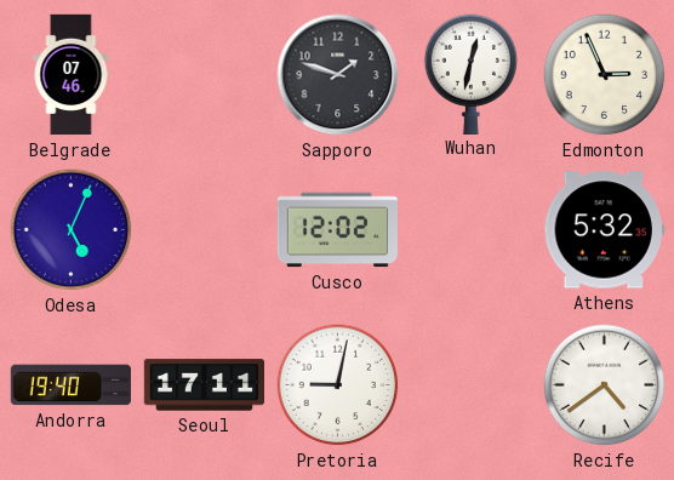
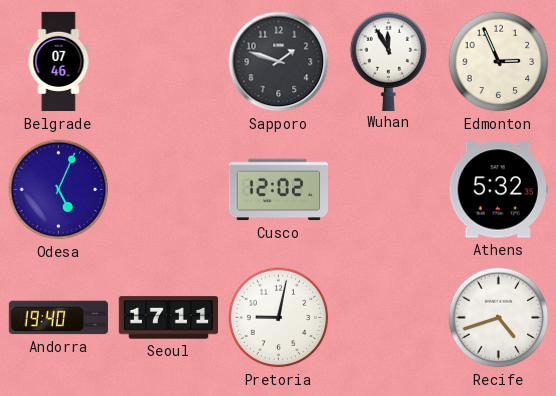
Wuhan: 12:32 -> 11:55
Recife: 4:39 -> 4:42
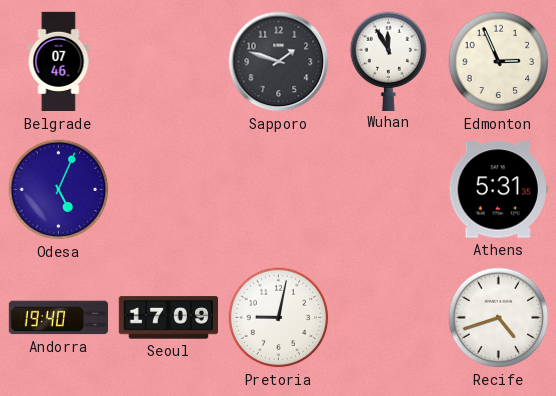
Cusco: 12:02 -> none
Athens: 5:32 -> 5:31
Seoul: 17:11 -> 17:09
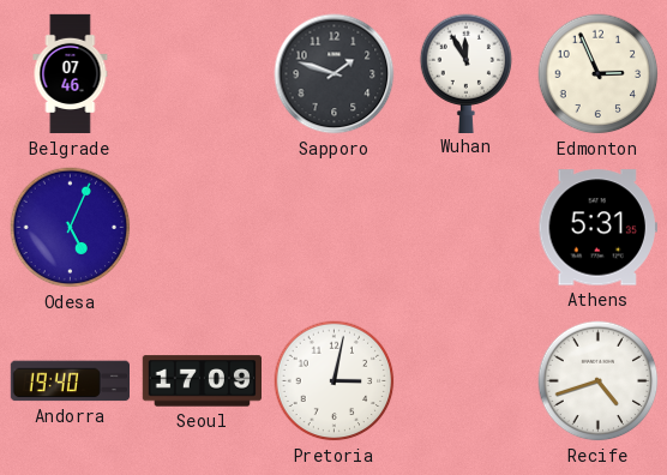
Pretoria: 9:02 -> 3:02
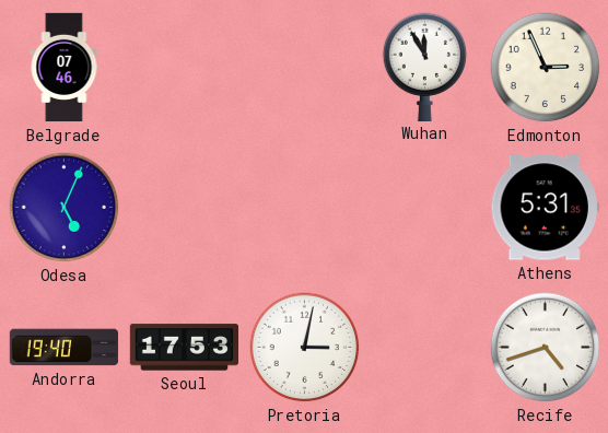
Sapporo: 1:48 -> none
Seoul: 17:09 -> 17:53
